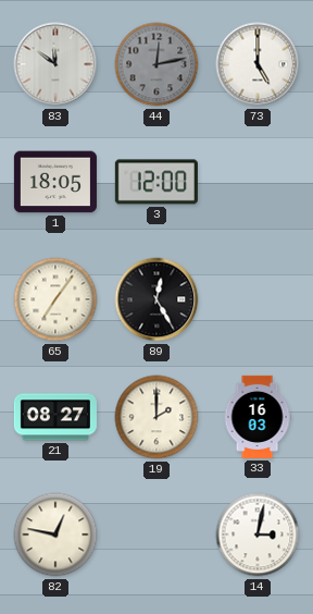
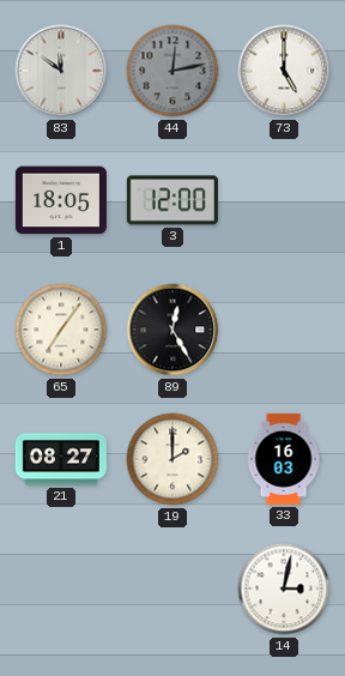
82: 12:47 -> none
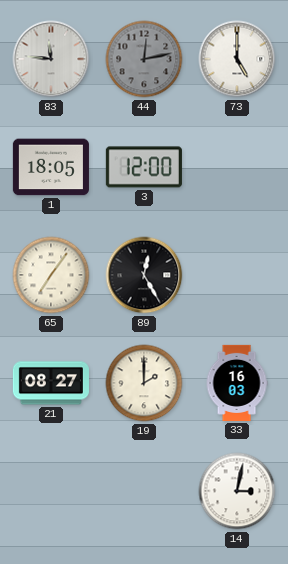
83: 11:51 -> 11:46
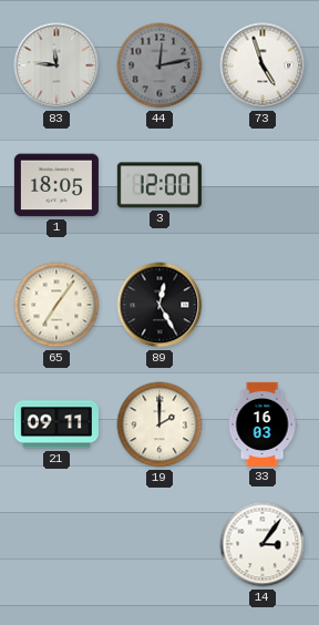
73: 5:00 -> 4:57
21: 08:27 -> 09:11
14: 3:02 -> 3:06
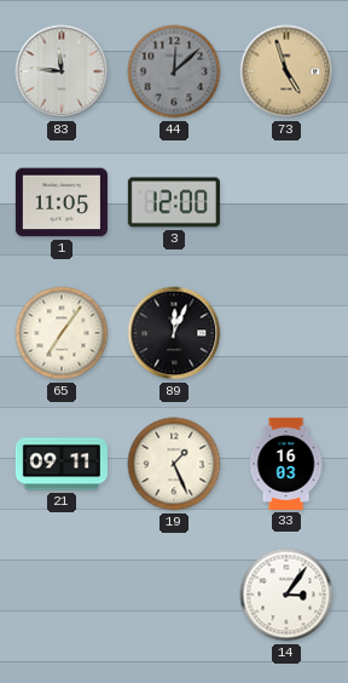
44: 12:13 -> 12:08
73 dial: white -> champagne
1: 18:05 -> 11:05
89: 12:25 -> 12:04
19: 2:00 -> 1:26
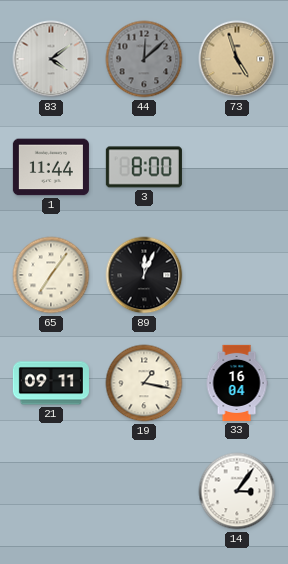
83: 11:46 -> 4:09
1: 11:05 -> 11:44
3: 12:00 -> 8:00
19: 1:26 -> 1:17
33: 16:03 -> 16:04
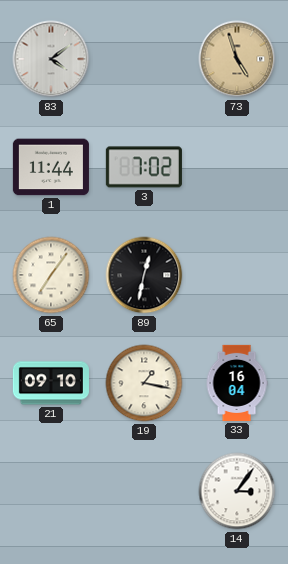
44: 12:08 -> none
3: 8:00 -> 7:02
89: 12:04 -> 12:32
21: 09:11 -> 09:10
